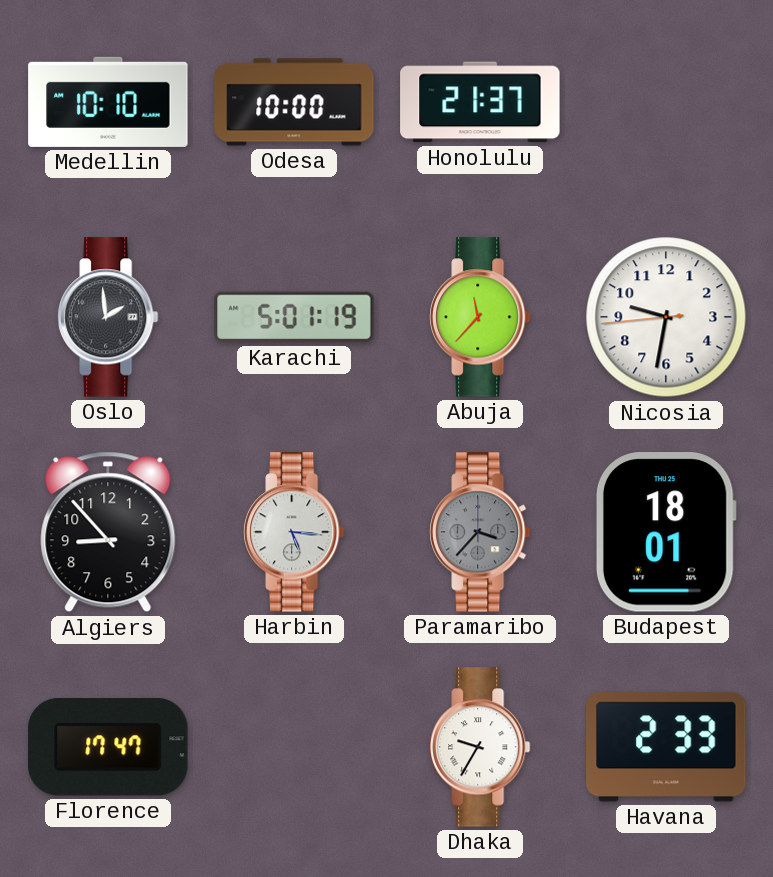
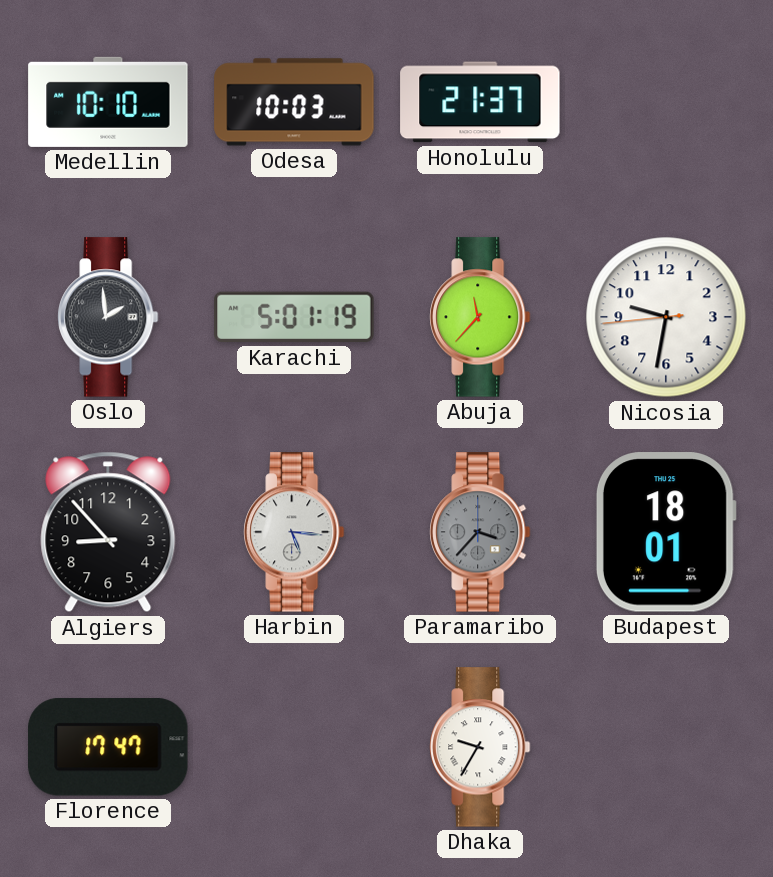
Odesa: 10:00 -> 10:03
Havana: 2:33 -> none
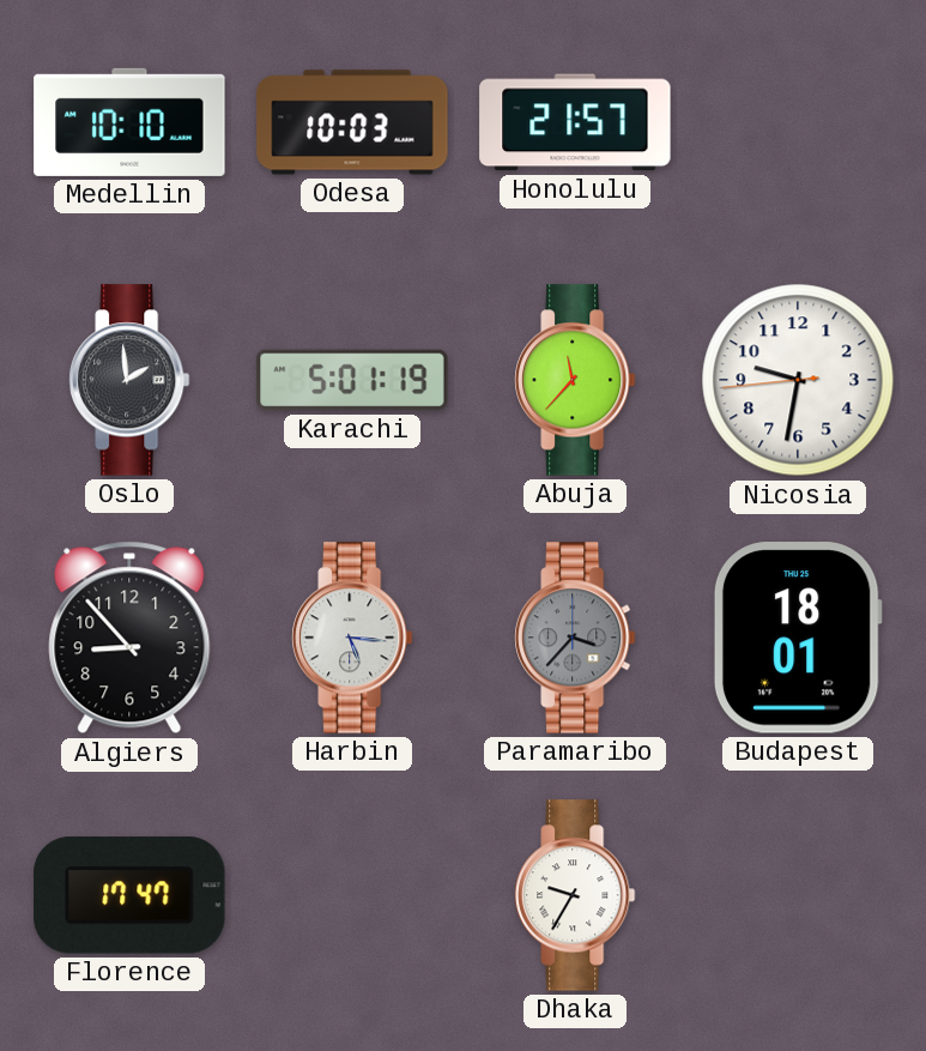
Honolulu: 21:37 -> 21:57
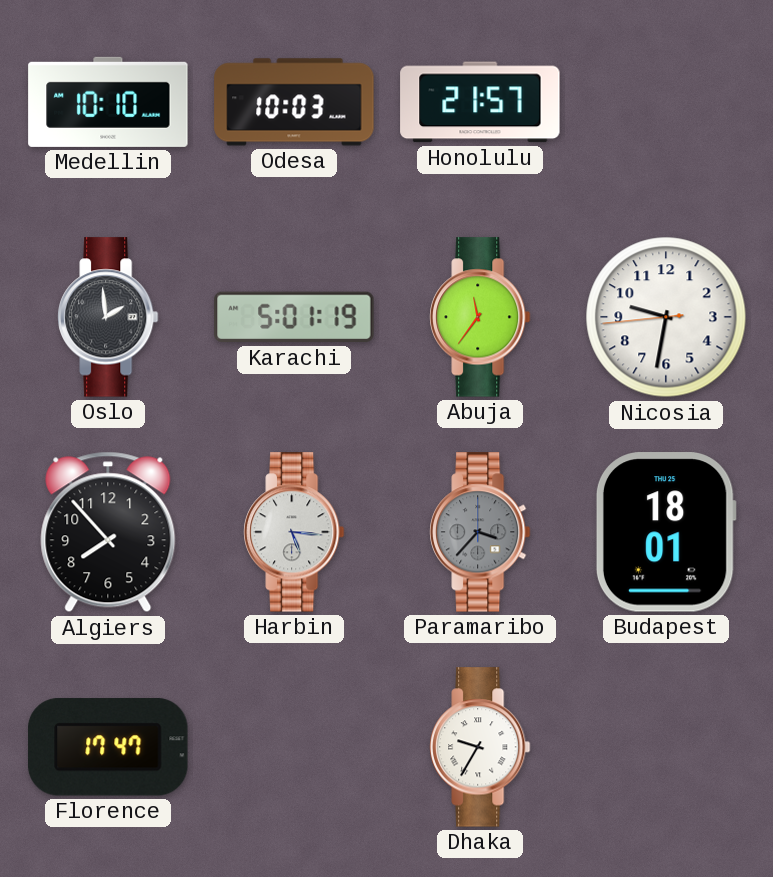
Abuja: 11:37 -> 11:36
Algiers: 8:53 -> 7:53
